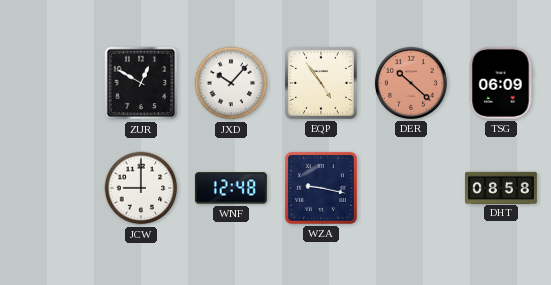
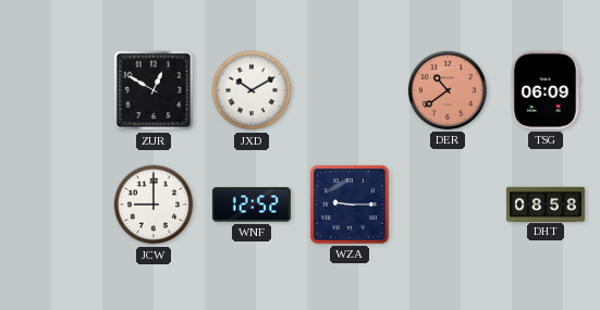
JXD: 10:07 -> 10:10
EQP: 4:54 -> none
DER: 10:22 -> 10:39
WNF: 12:48 -> 12:52
WZA: 9:17 -> 9:15
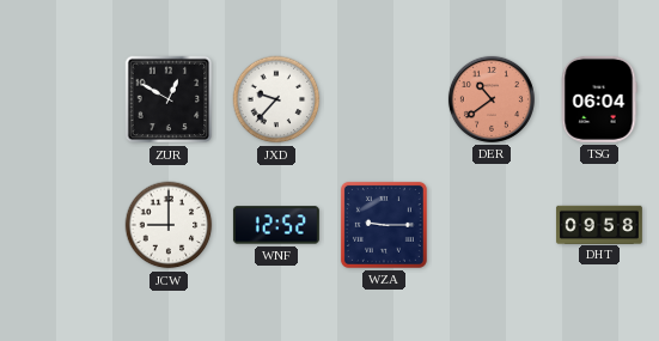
JXD: 10:10 -> 9:37
TSG: 06:09 -> 06:04
DHT: 08:58 -> 09:58
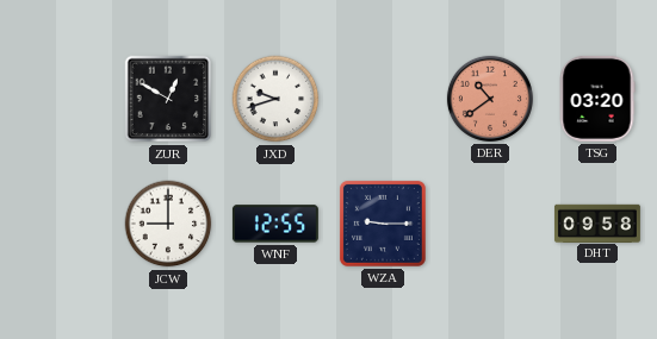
JXD: 9:37 -> 9:42
TSG: 06:04 -> 03:20
WNF: 12:52 -> 12:55
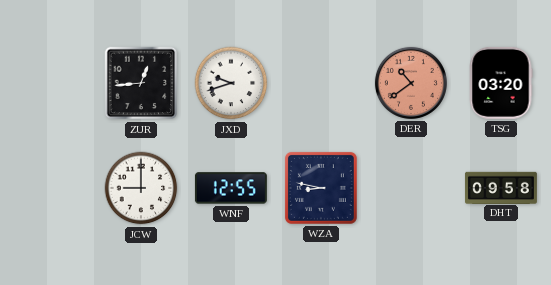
ZUR: 12:50 -> 12:44
WZA: 9:15 -> 8:47
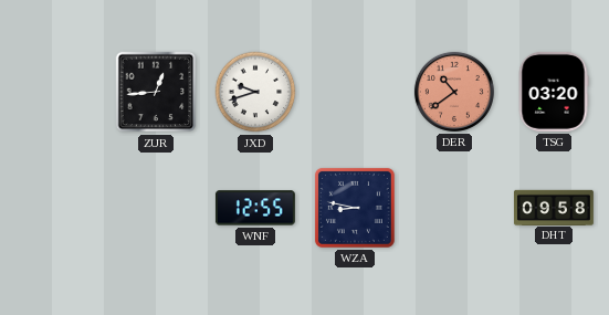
JCW: 9:00 -> none
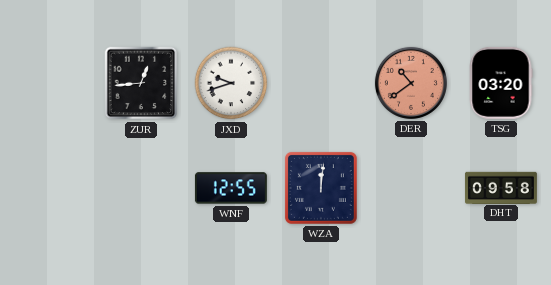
WZA: 8:47 -> 12:01
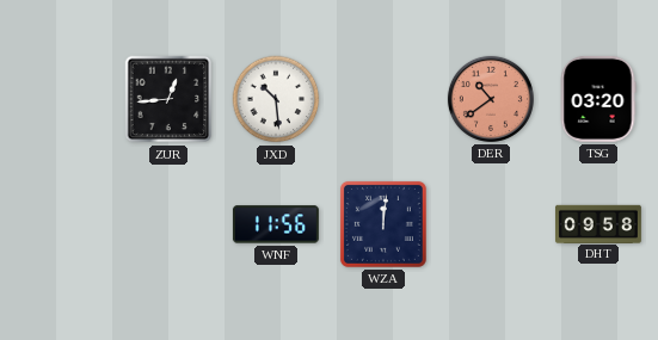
JXD: 9:42 -> 10:29
WNF: 12:55 -> 11:56
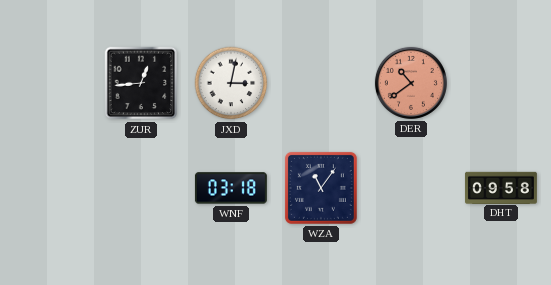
JXD: 10:29 -> 3:02
TSG: 03:20 -> none
WNF: 11:56 -> 03:18
WZA: 12:01 -> 11:06
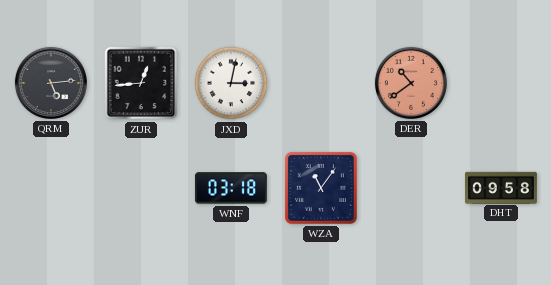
QRM: none -> 5:14
